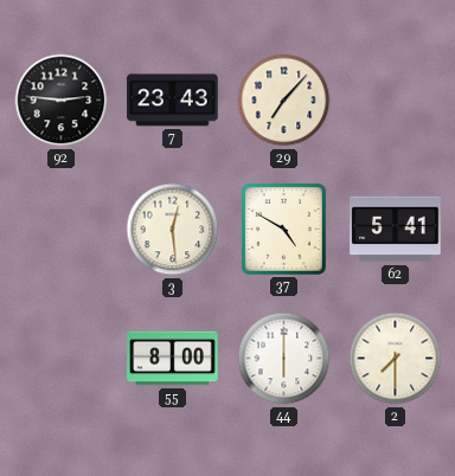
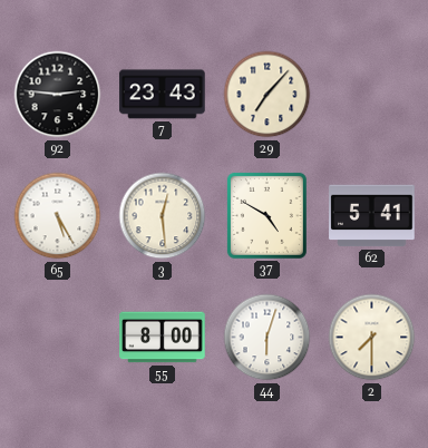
65: none -> 5:25
44: 6:00 -> 6:03
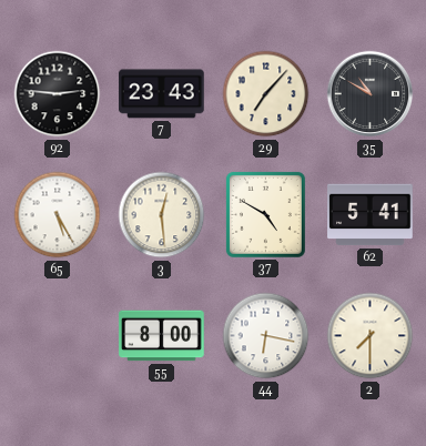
35: none -> 10:50
44: 6:03 -> 6:17
